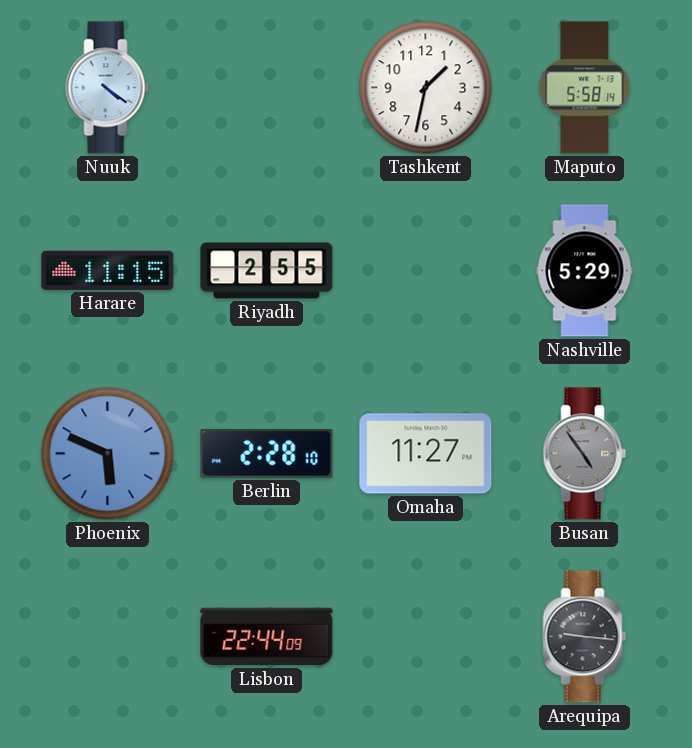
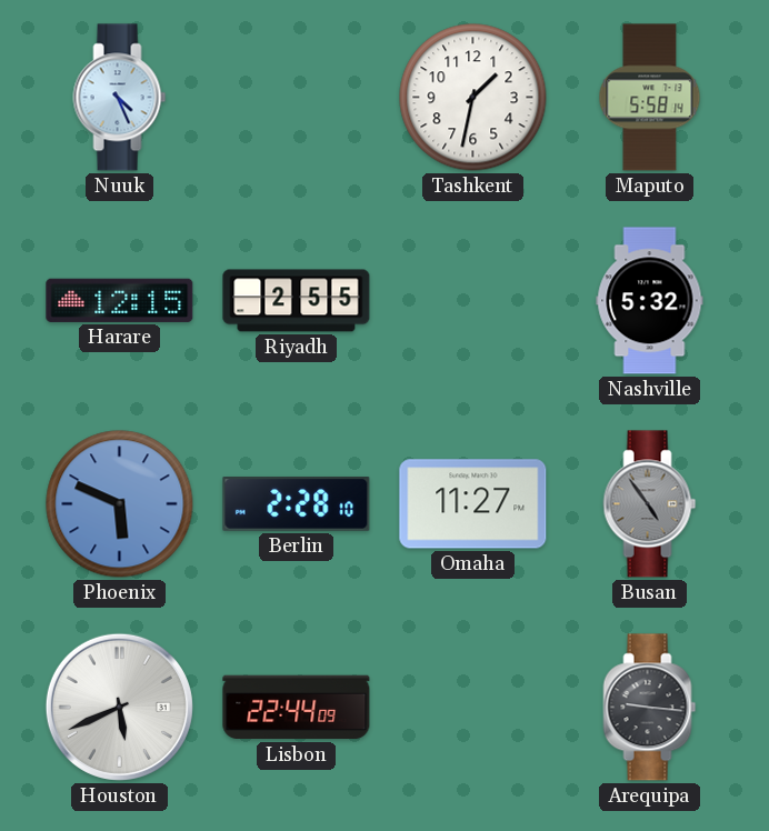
Nuuk: 4:21 -> 4:26
Harare: 11:15 -> 12:15
Nashville: 5:29 -> 5:32
Houston: none -> 5:41
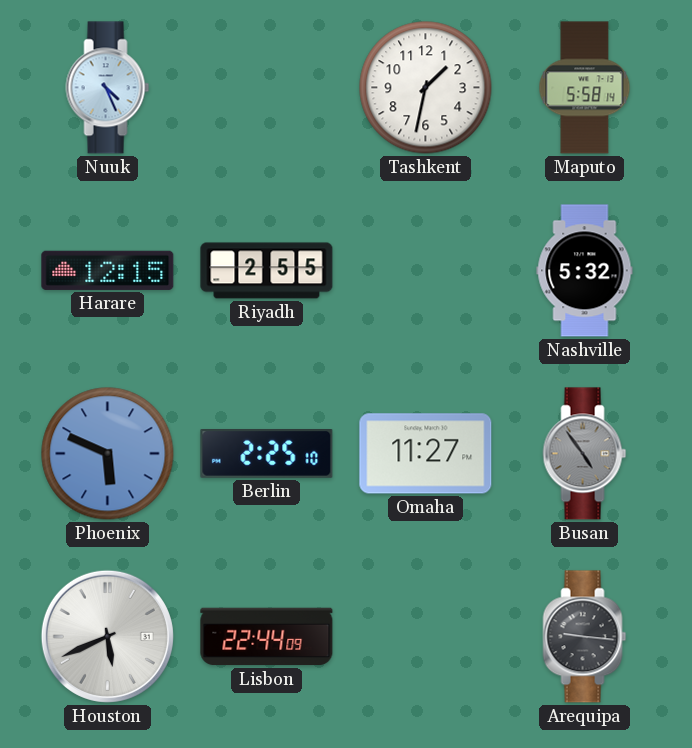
Berlin: 2:28 -> 2:25
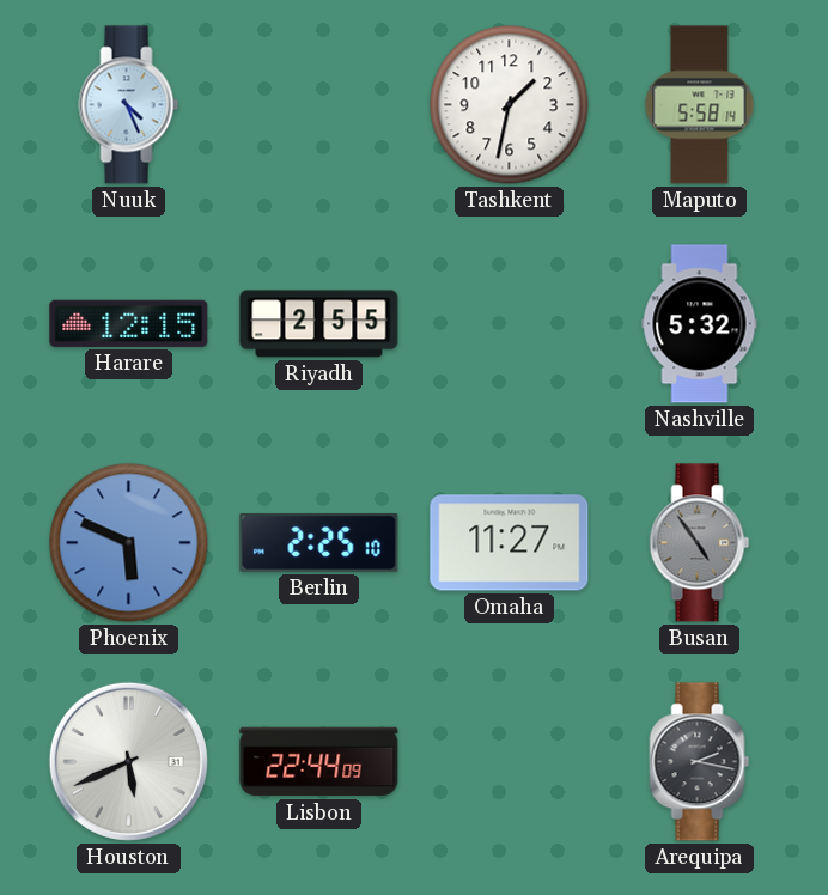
Arequipa: 9:16 -> 2:17
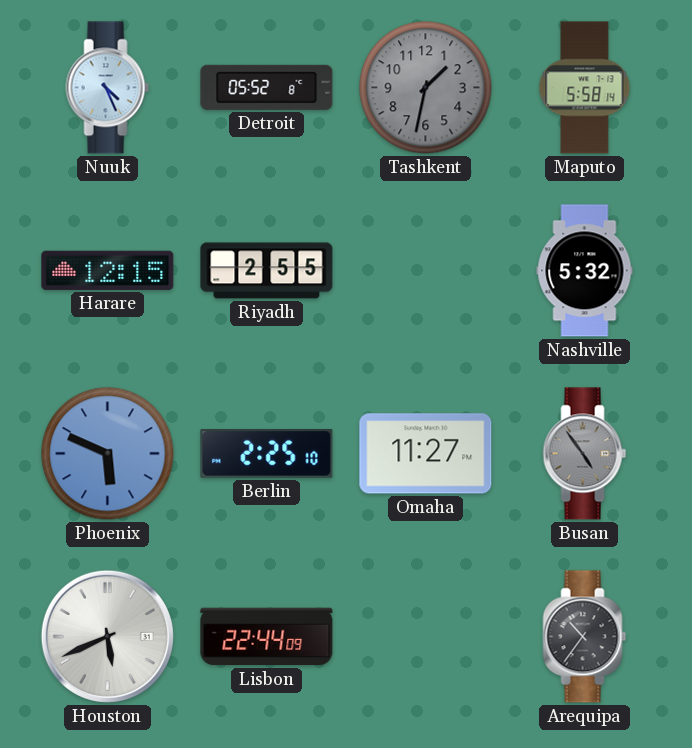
Detroit: none -> 05:52
Tashkent dial: white -> grey
Arequipa: 2:17 -> 10:36
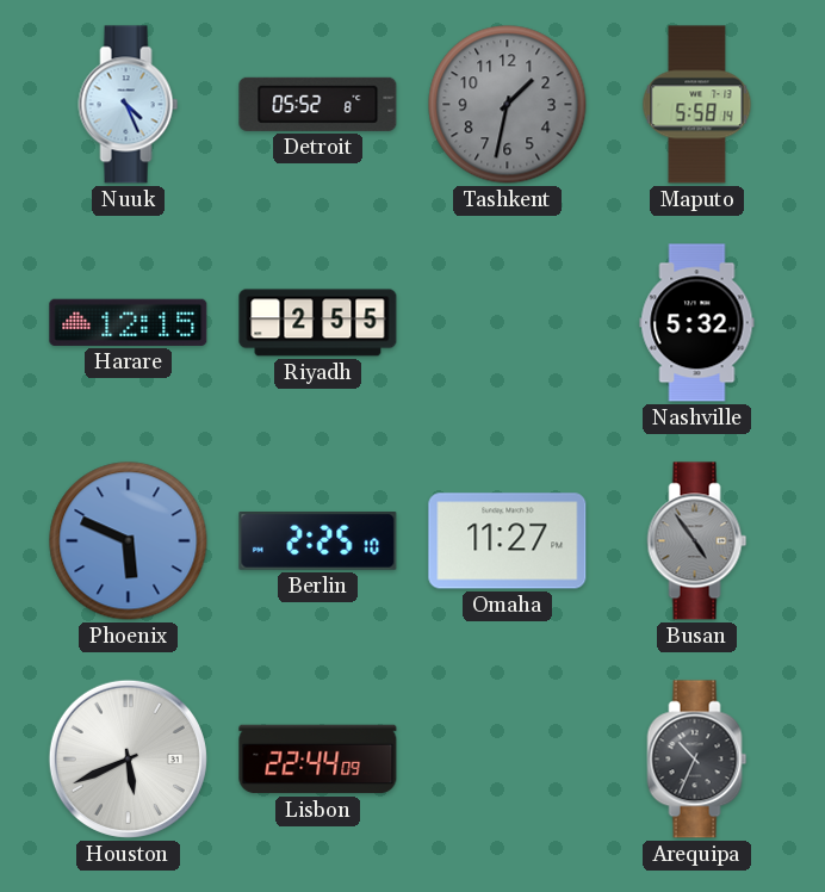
Arequipa: 10:36 -> 10:34
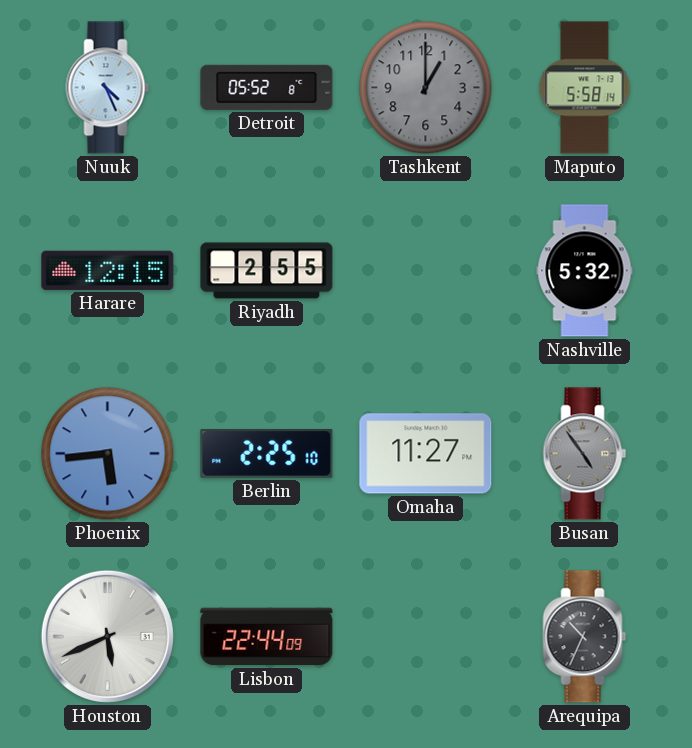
Tashkent: 1:32 -> 1:00
Phoenix: 5:49 -> 5:44
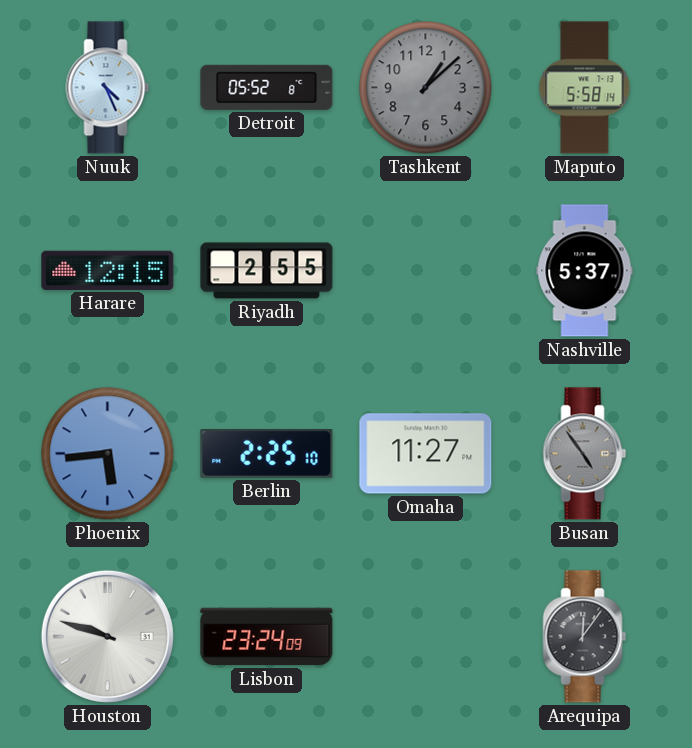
Tashkent: 1:00 -> 1:08
Nashville: 5:32 -> 5:37
Houston: 5:41 -> 9:48
Lisbon: 22:44 -> 23:24
Arequipa: 10:34 -> 12:06
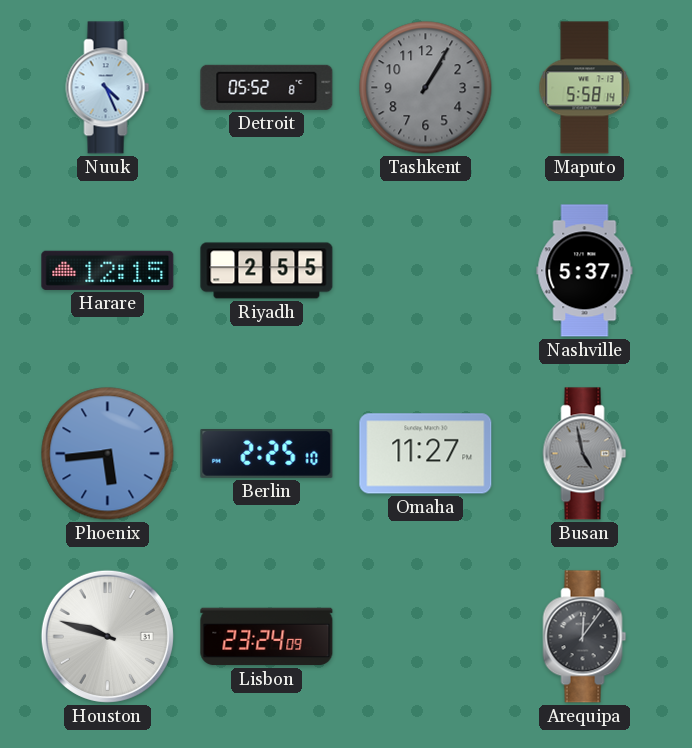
Tashkent: 1:08 -> 1:05
Busan: 4:54 -> 4:58
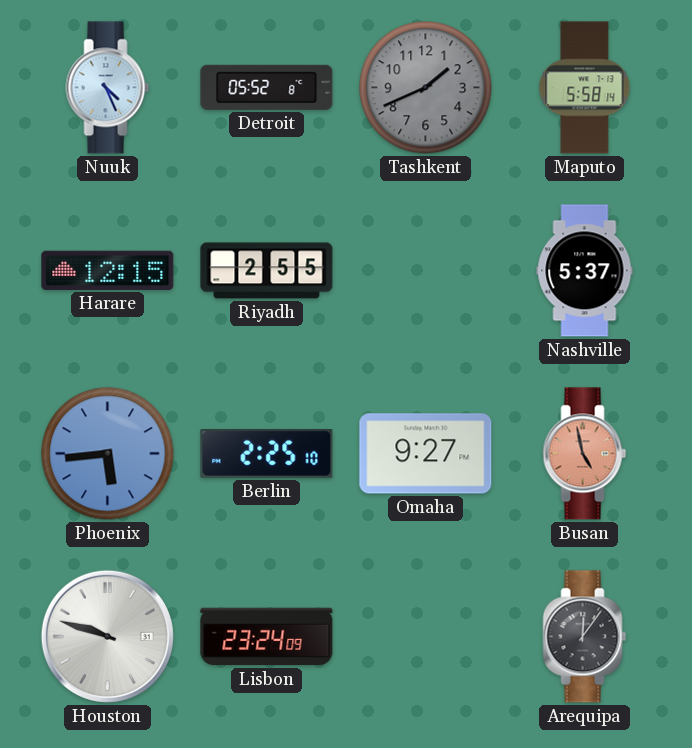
Tashkent: 1:05 -> 1:41
Omaha: 11:27 -> 9:27
Busan dial: grey -> salmon
